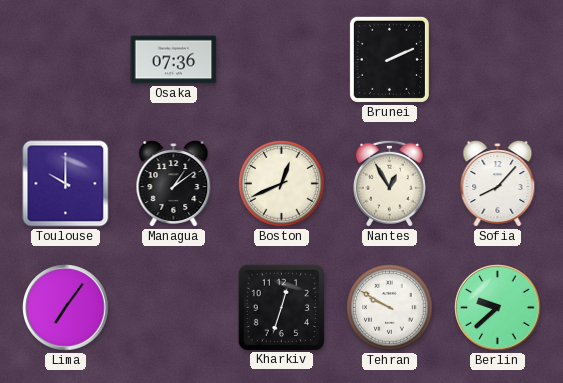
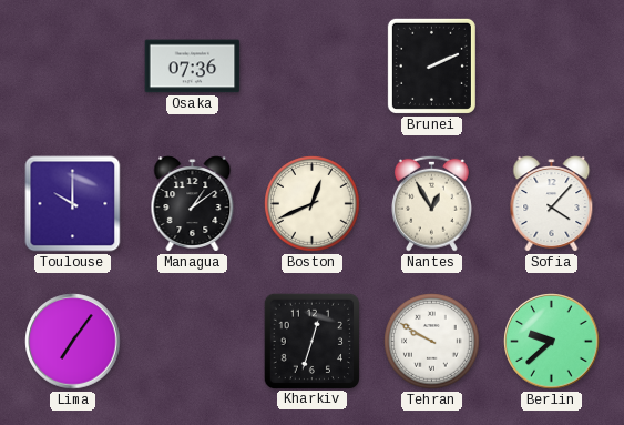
Sofia: 8:07 -> 4:07
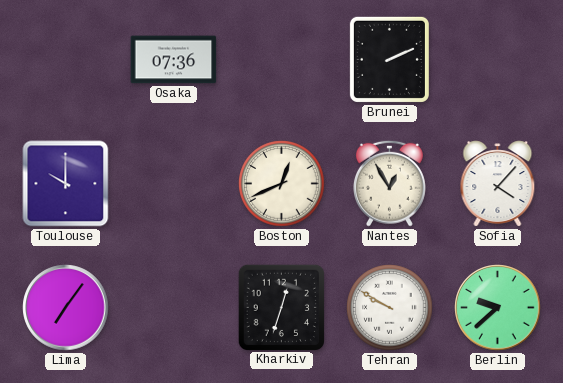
Managua: 1:09 -> none
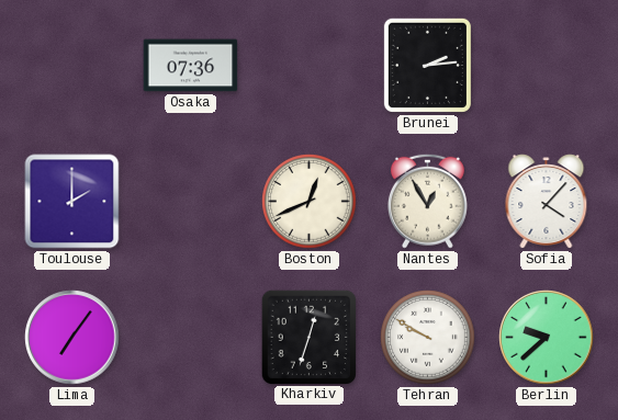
Brunei: 2:11 -> 2:14
Toulouse: 10:00 -> 2:00
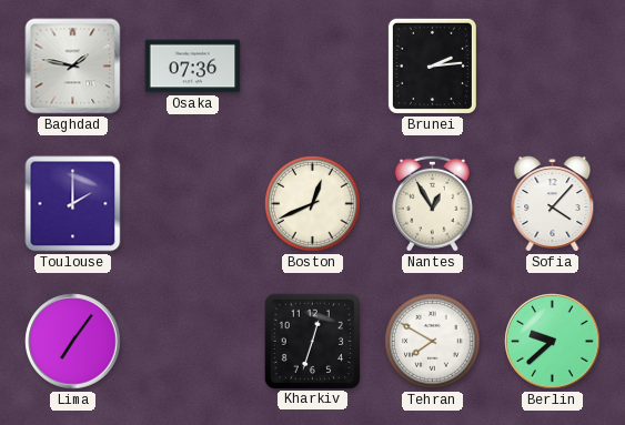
Baghdad: none -> 1:47
Tehran: 9:50 -> 7:50
